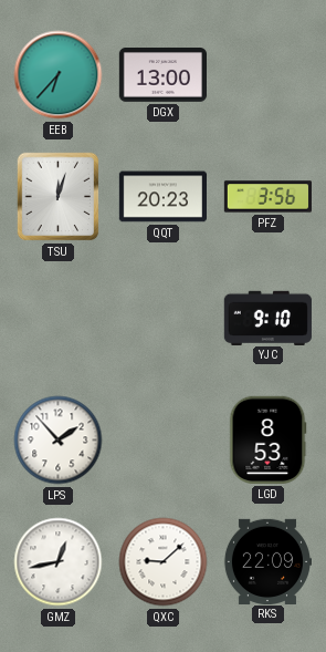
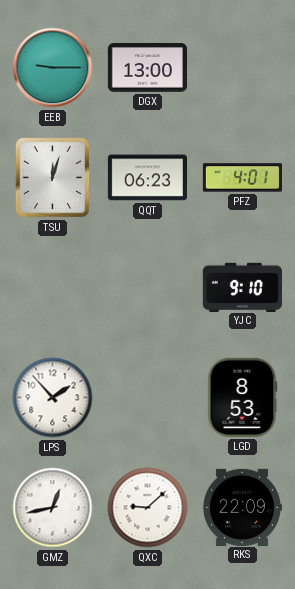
EEB: 6:37 -> 9:15
QQT: 20:23 -> 06:23
PFZ: 3:56 -> 4:01
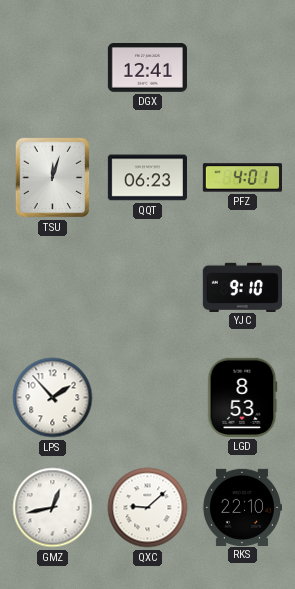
EEB: 9:15 -> none
DGX: 13:00 -> 12:41
RKS: 22:09 -> 22:10
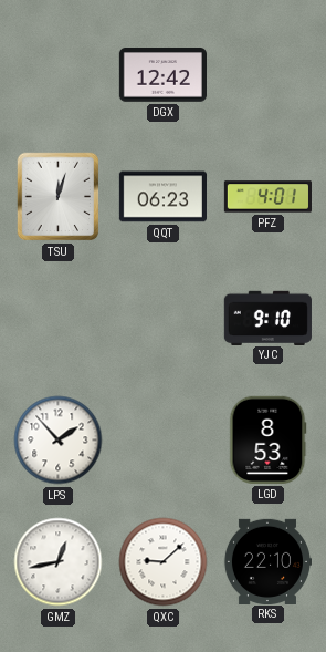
DGX: 12:41 -> 12:42
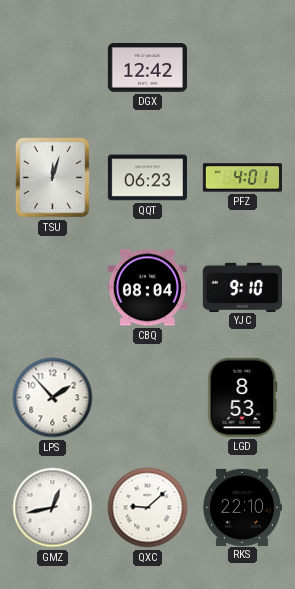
CBQ: none -> 08:04
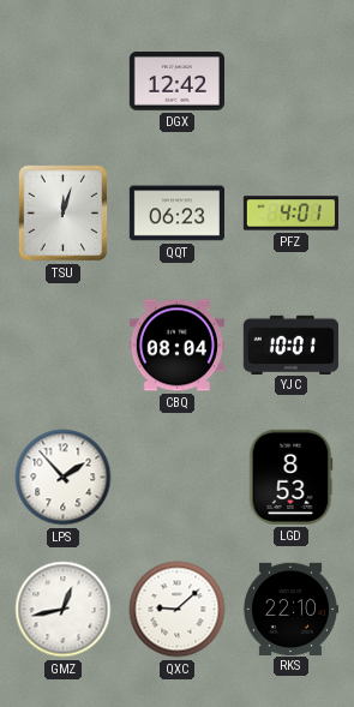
YJC: 9:10 -> 10:01
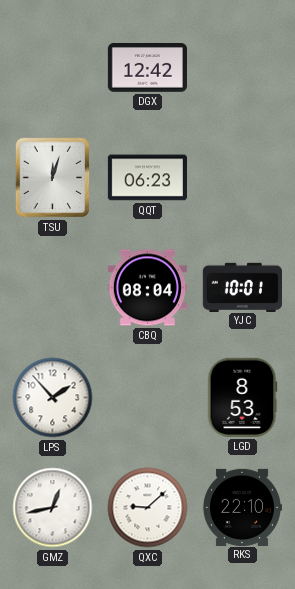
PFZ: 4:01 -> none
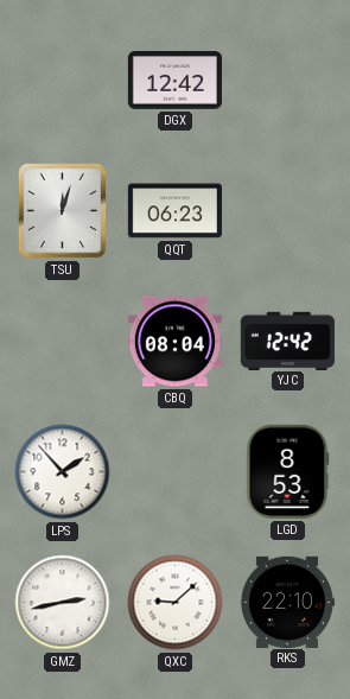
YJC: 10:01 -> 12:42
GMZ: 12:43 -> 2:43
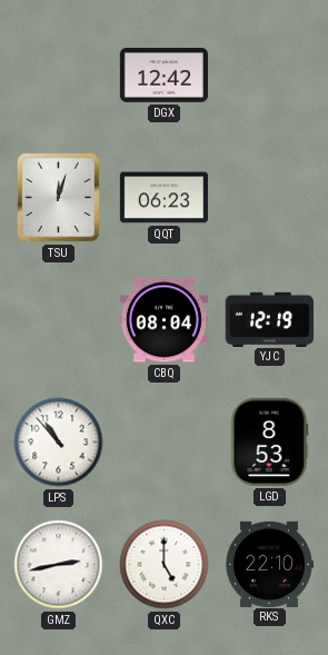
YJC: 12:42 -> 12:19
LPS: 1:53 -> 10:53
QXC: 9:08 -> 5:00
